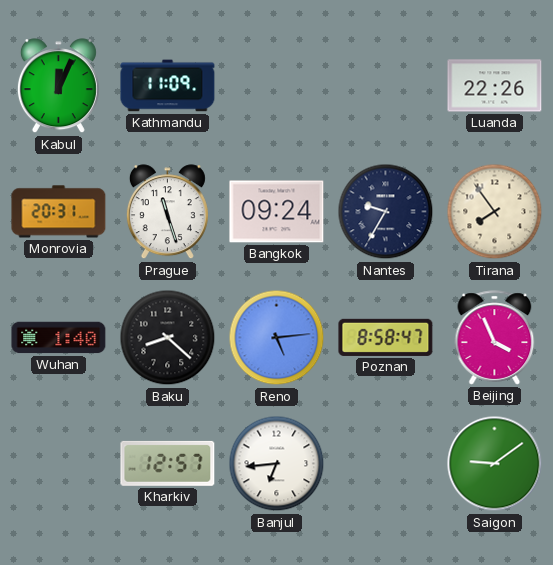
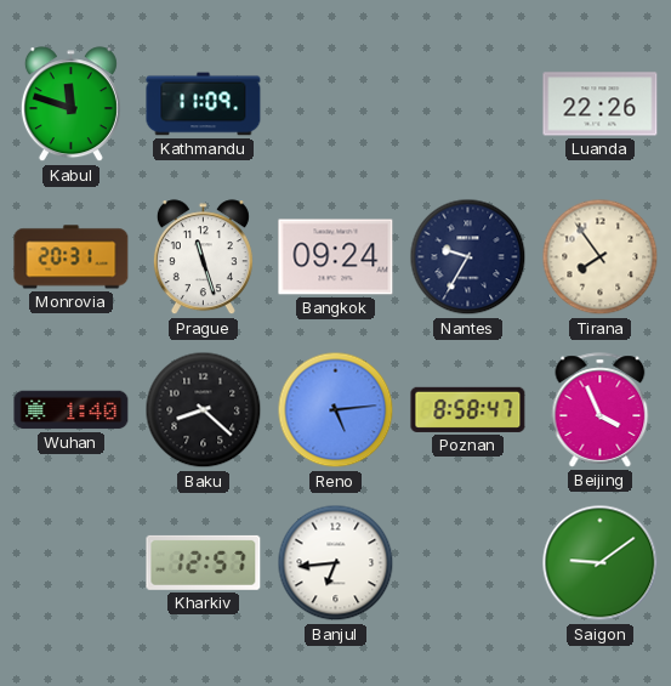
Kabul: 12:04 -> 11:48
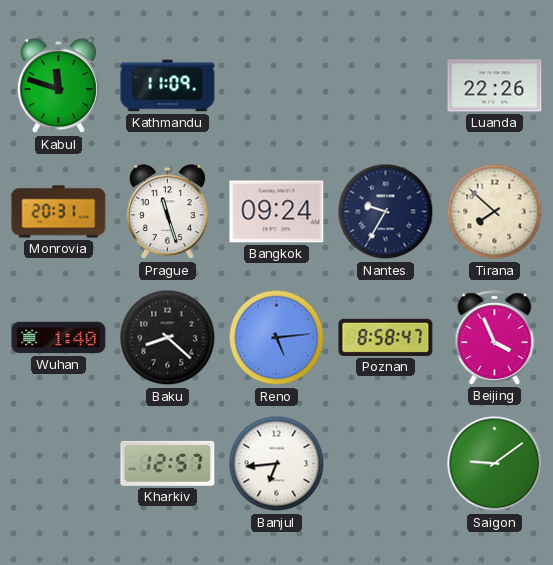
Tirana: 7:54 -> 7:52
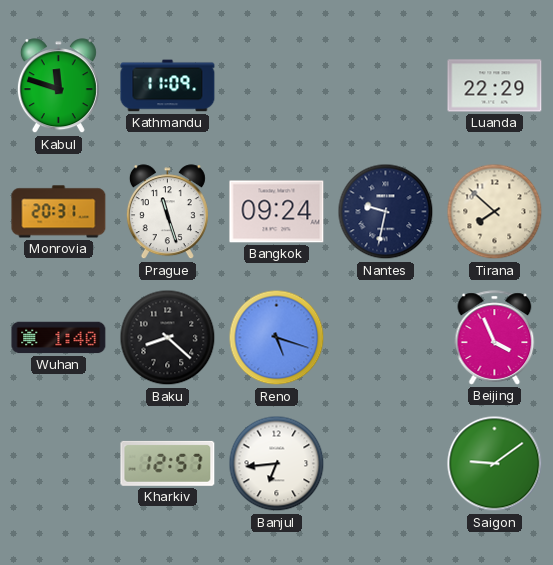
Luanda: 22:26 -> 22:29
Nantes: 9:35 -> 9:32
Reno: 5:14 -> 5:18
Poznan: 8:58 -> none
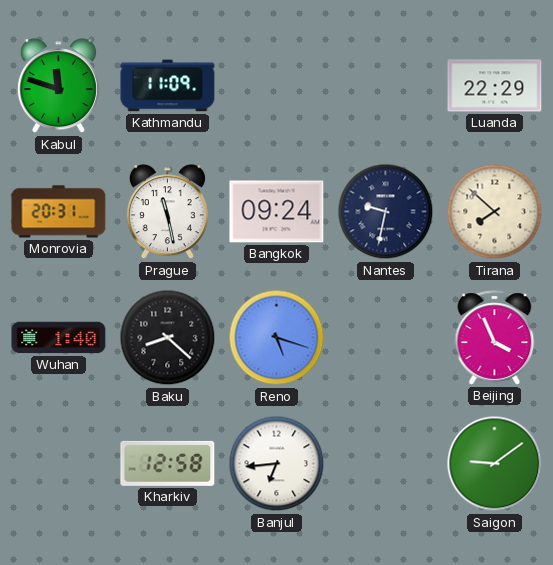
Prague: 11:27 -> 11:28
Kharkiv: 12:57 -> 12:58
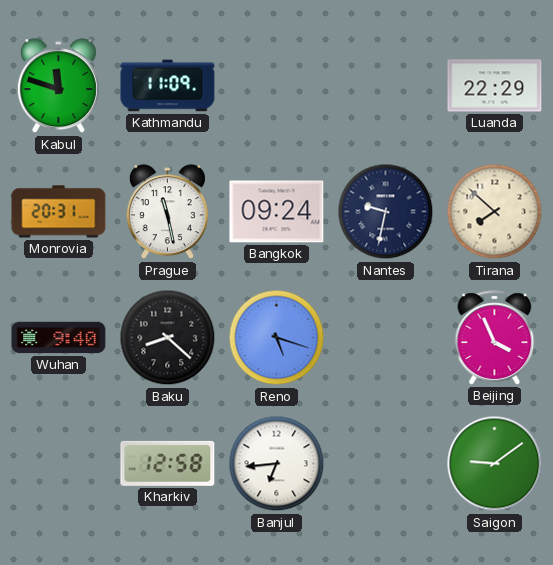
Wuhan: 1:40 -> 9:40
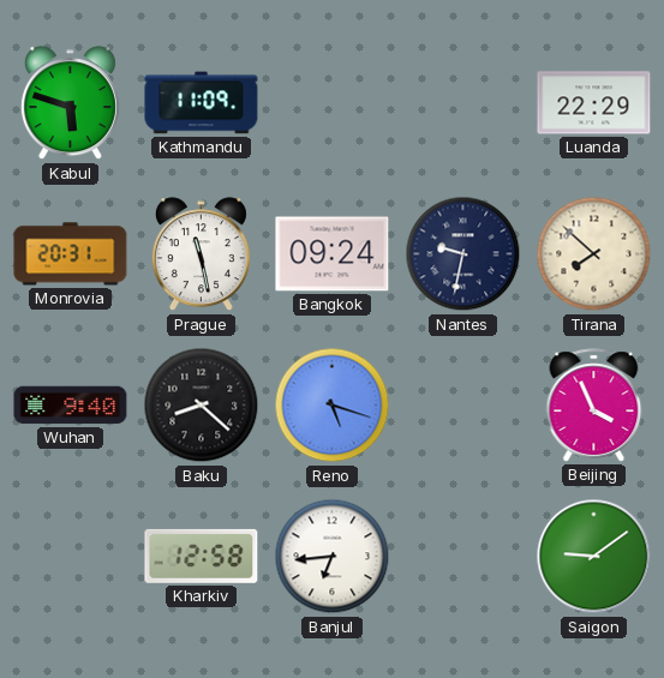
Kabul: 11:48 -> 5:48
